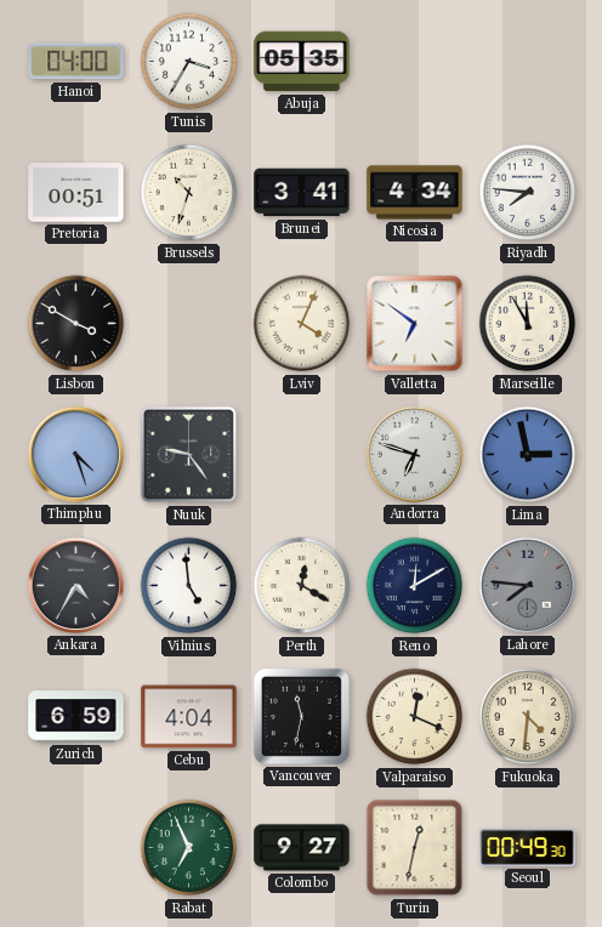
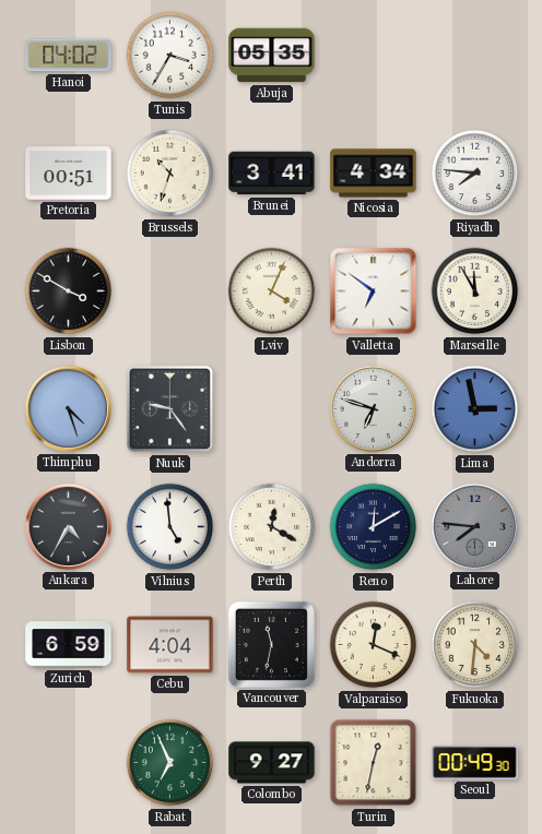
Hanoi: 04:00 -> 04:02
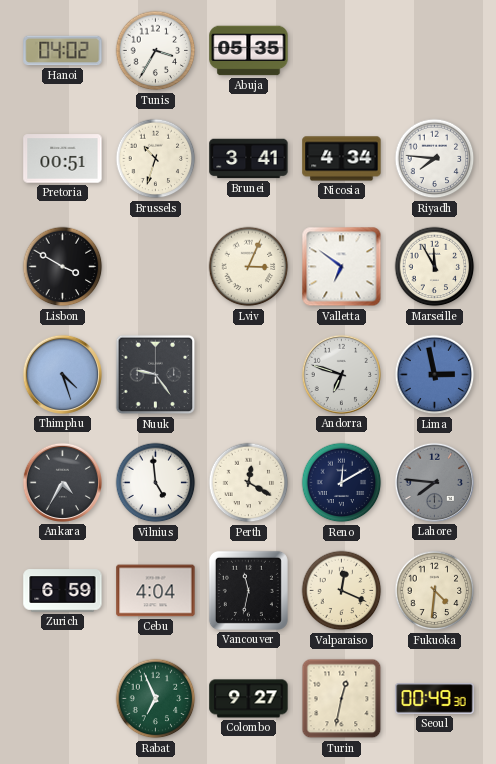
Lviv: 4:04 -> 3:04
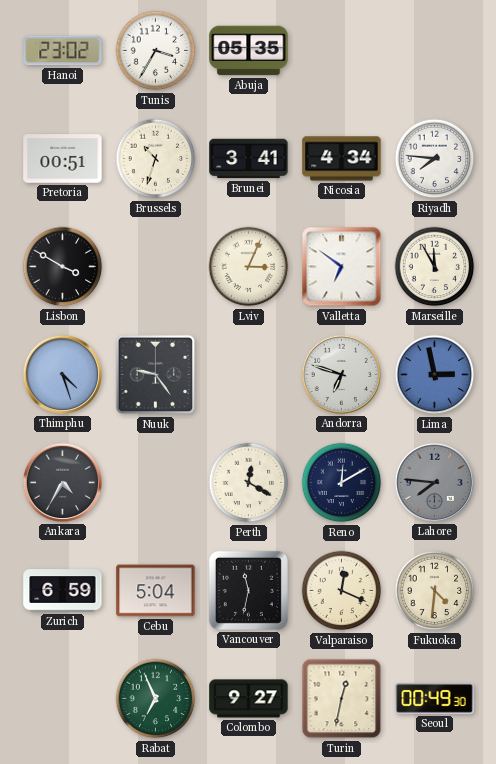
Hanoi: 04:02 -> 23:02
Vilnius: 4:59 -> none
Cebu: 4:04 -> 5:04
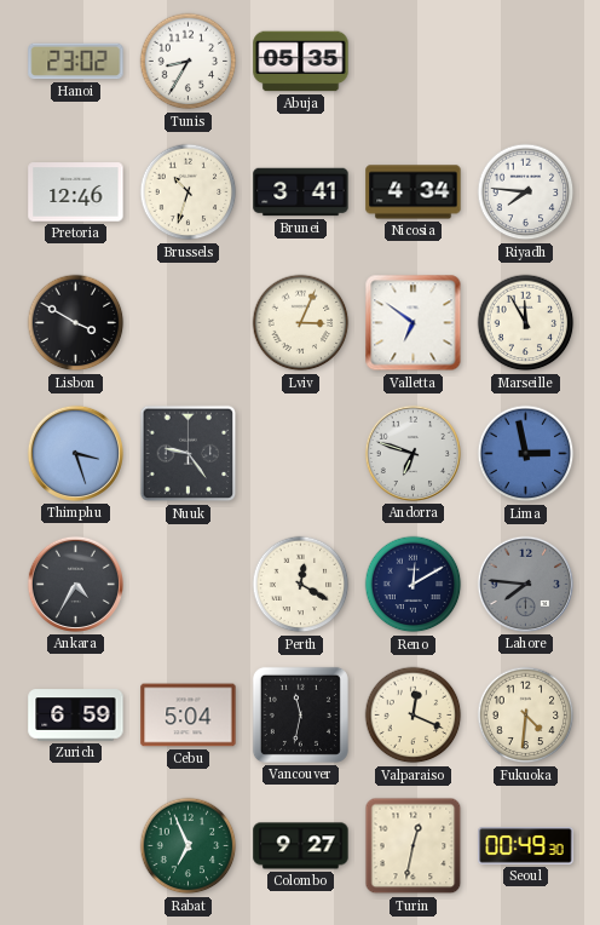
Tunis: 3:35 -> 8:35
Pretoria: 00:51 -> 12:46
Thimphu: 4:27 -> 3:27
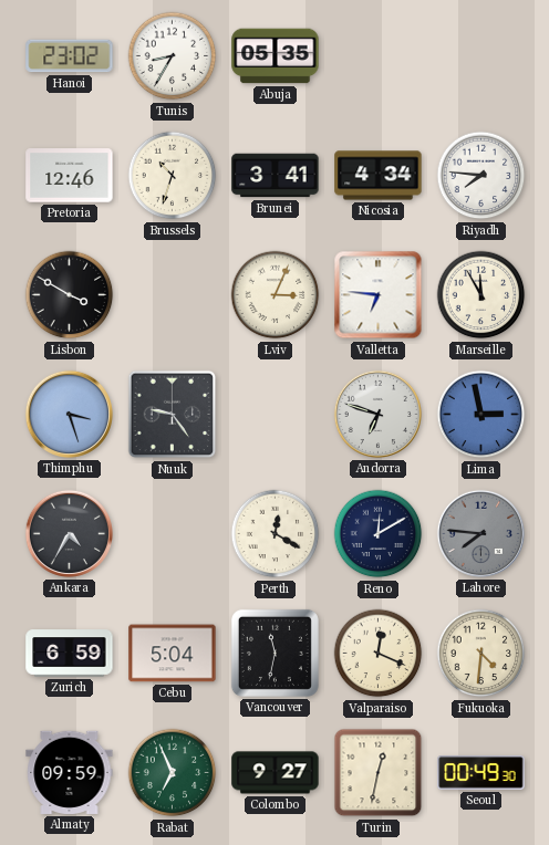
Valletta: 6:51 -> 6:46
Almaty: none -> 09:59
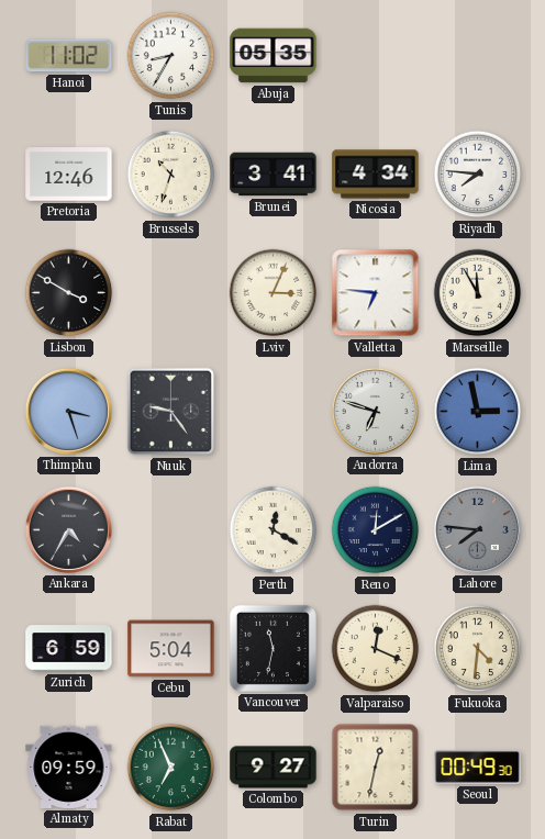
Hanoi: 23:02 -> 11:02
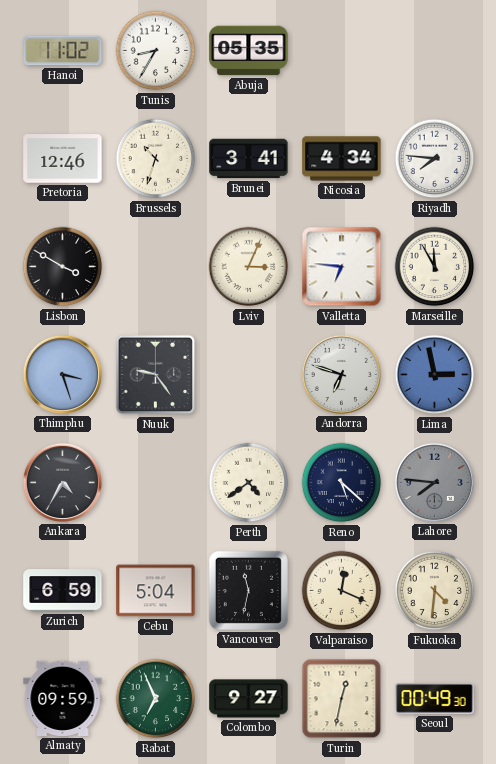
Perth: 12:20 -> 4:39
Reno: 12:10 -> 5:22
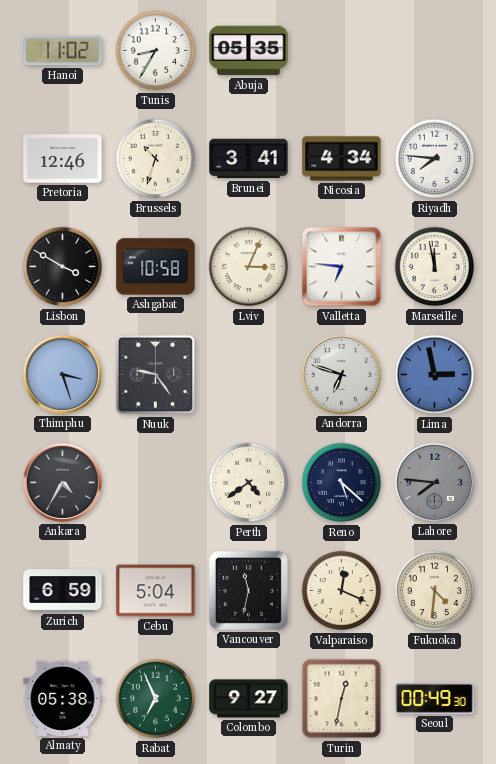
Ashgabat: none -> 10:58
Marseille: 11:55 -> 11:58
Almaty: 09:59 -> 05:38
